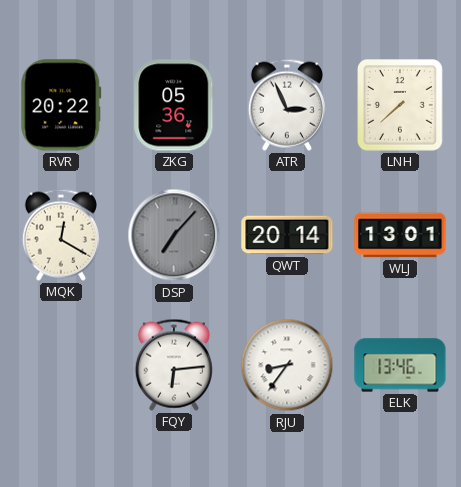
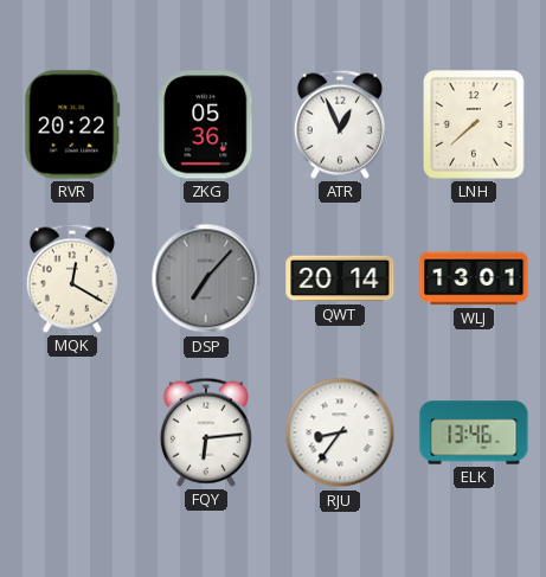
ATR: 2:56 -> 12:56
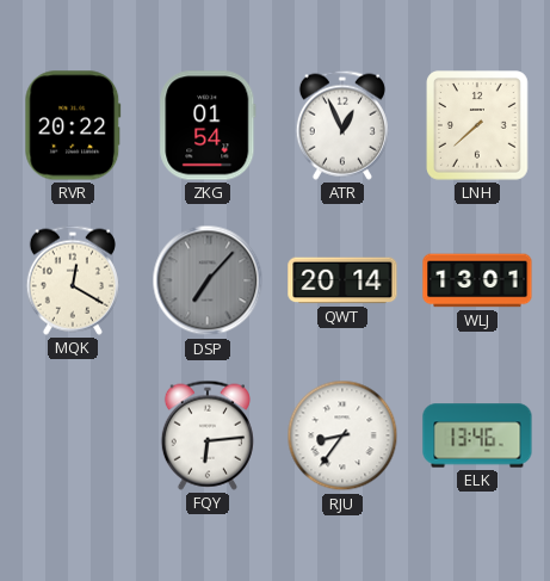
ZKG: 05:36 -> 01:54
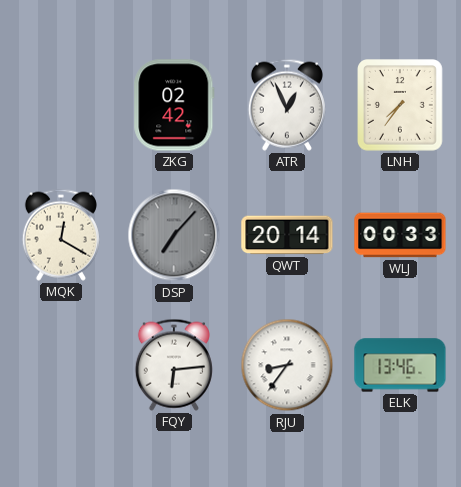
RVR: 20:22 -> none
ZKG: 01:54 -> 02:42
LNH: 7:38 -> 7:36
WLJ: 13:01 -> 00:33
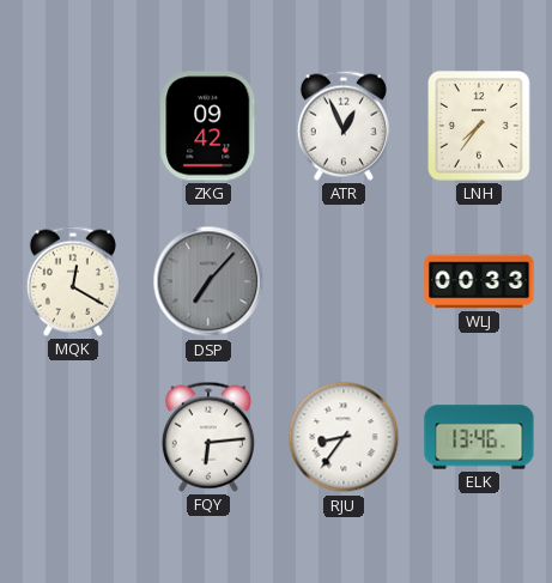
ZKG: 02:42 -> 09:42
QWT: 20:14 -> none
